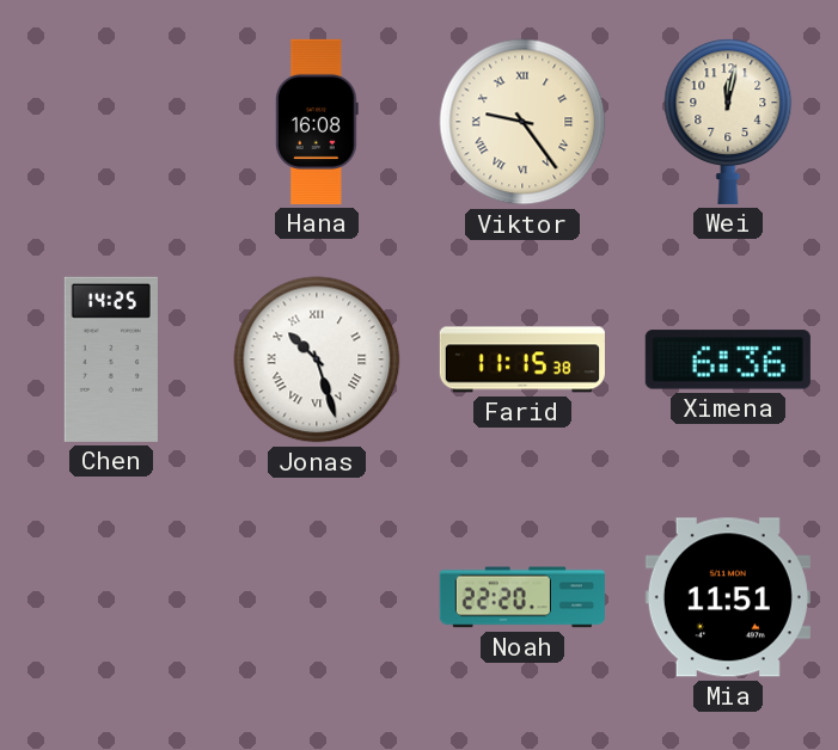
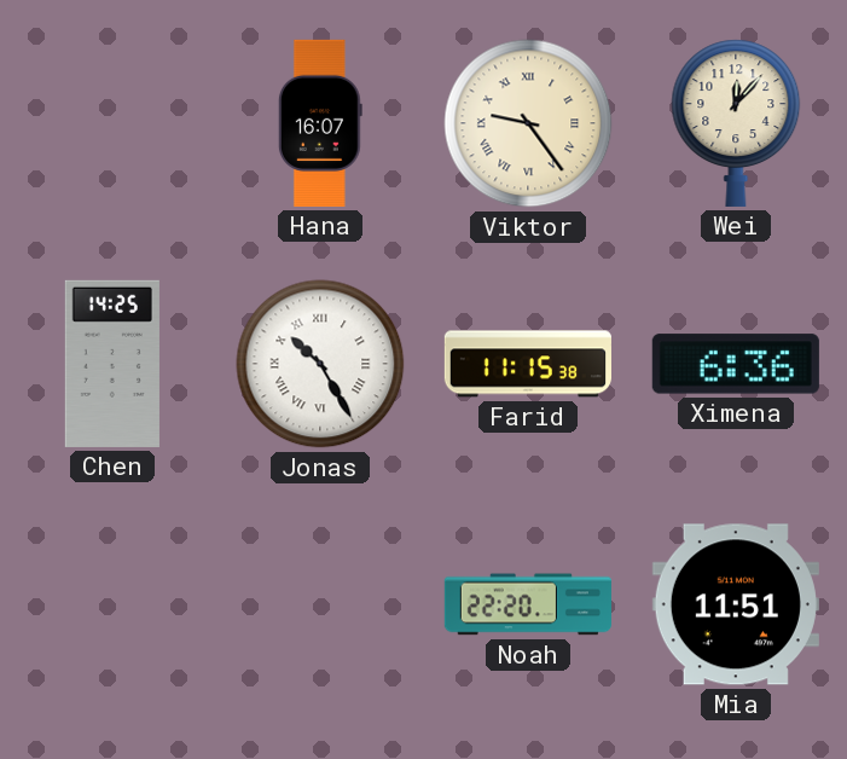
Hana: 16:08 -> 16:07
Wei: 12:02 -> 12:07
Jonas: 10:27 -> 10:25
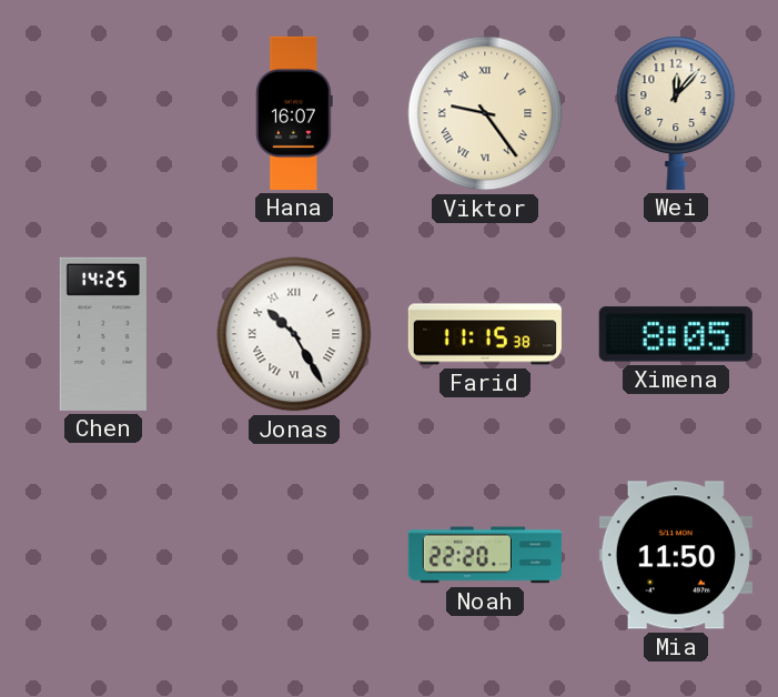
Ximena: 6:36 -> 8:05
Mia: 11:51 -> 11:50
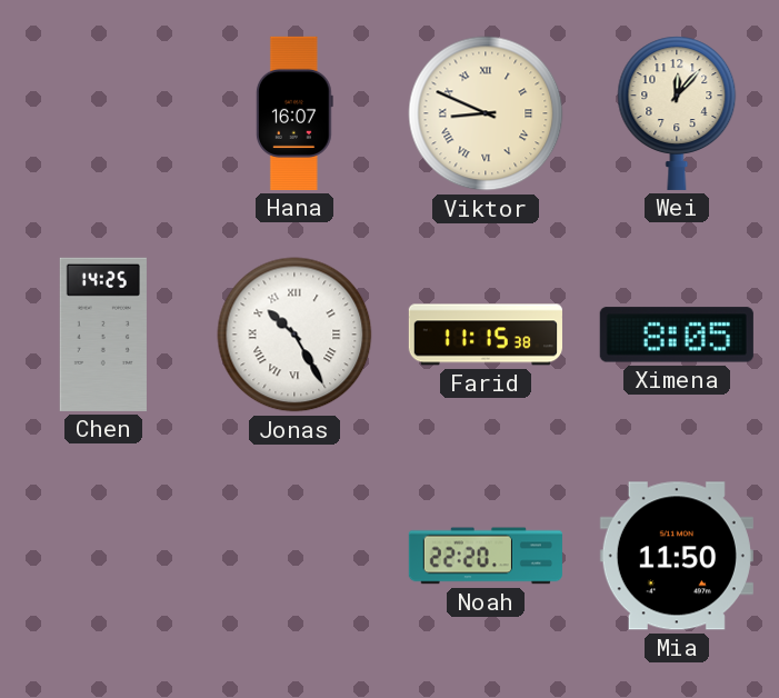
Viktor: 9:24 -> 8:49
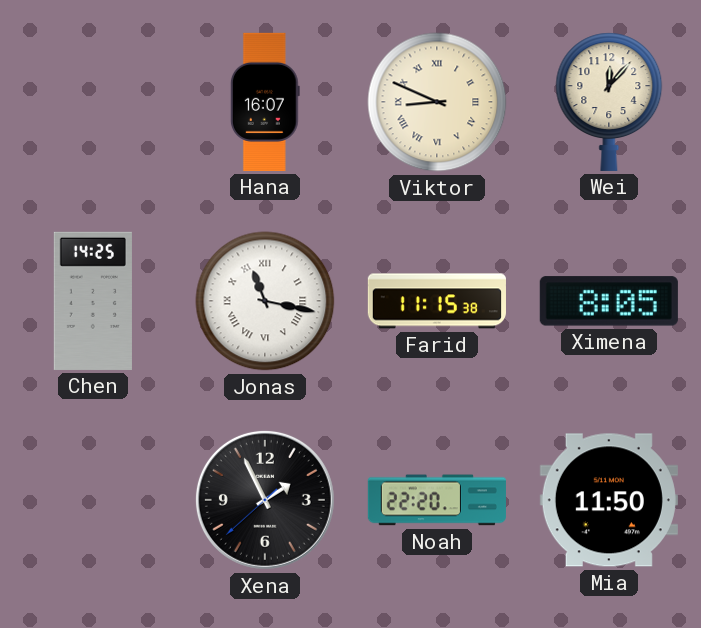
Jonas: 10:25 -> 11:17
Xena: none -> 1:55
